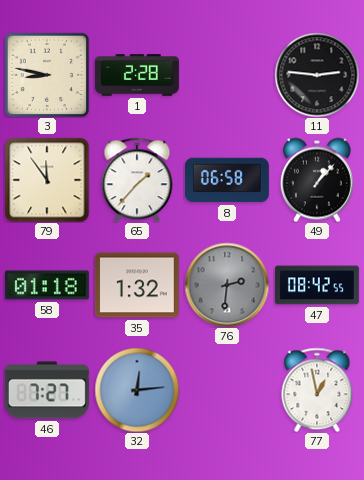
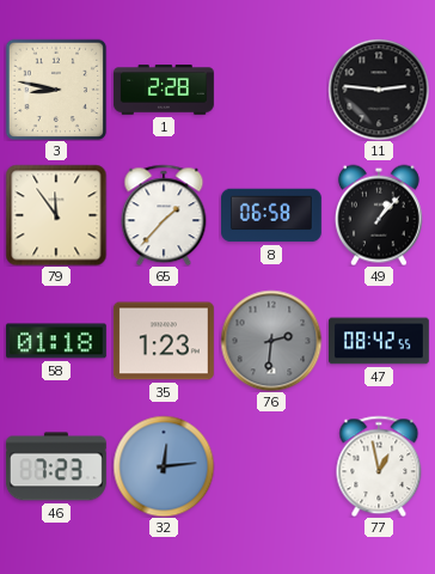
35: 1:32 -> 1:23
46: 7:27 -> 7:23
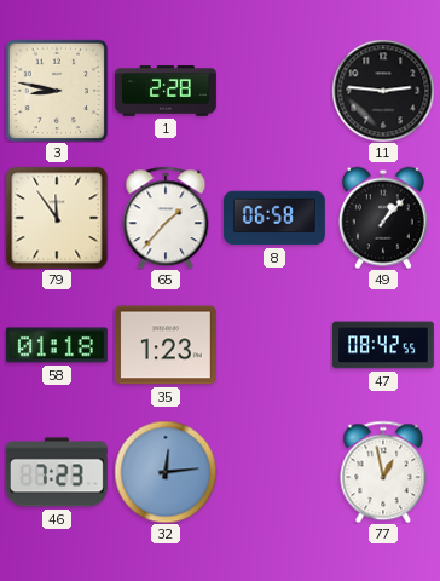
76: 2:31 -> none
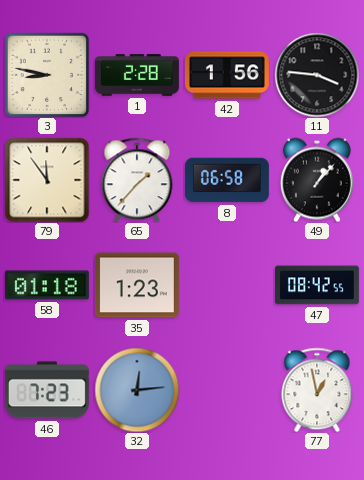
42: none -> 1:56
11: 2:46 -> 3:46
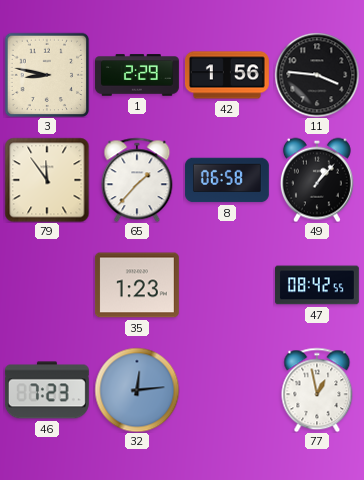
1: 2:28 -> 2:29
58: 01:18 -> none
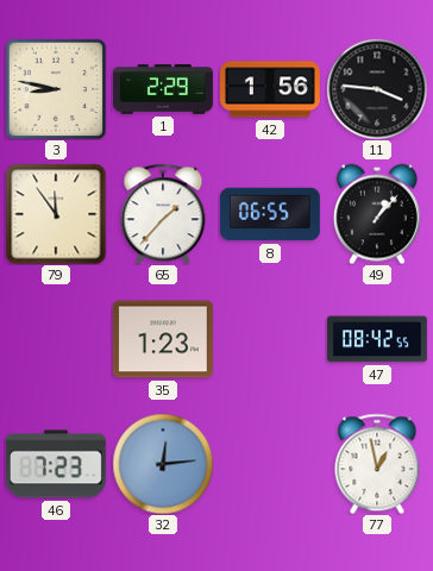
8: 06:58 -> 06:55
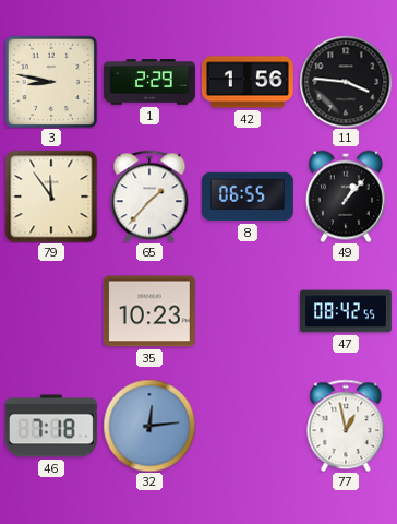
35: 1:23 -> 10:23
46: 7:23 -> 7:18
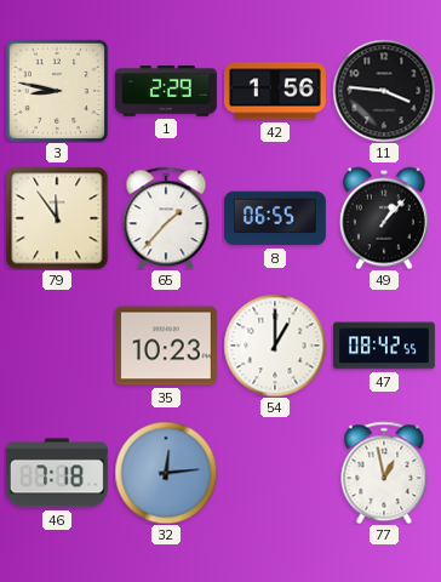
54: none -> 1:00
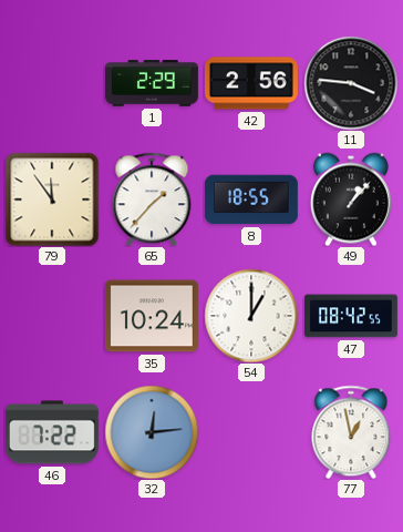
3: 8:47 -> none
42: 1:56 -> 2:56
8: 06:55 -> 18:55
35: 10:23 -> 10:24
46: 7:18 -> 7:22
